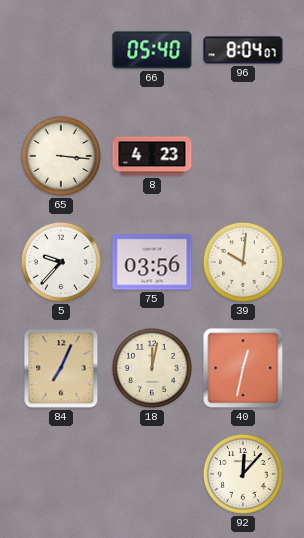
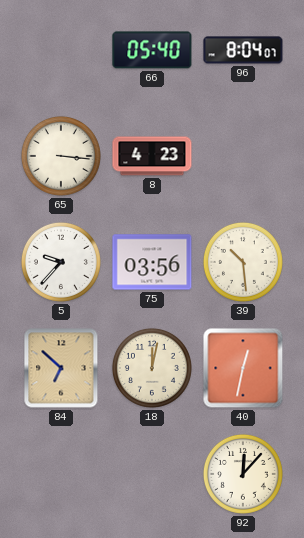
39: 10:01 -> 10:29
84: 7:04 -> 6:52
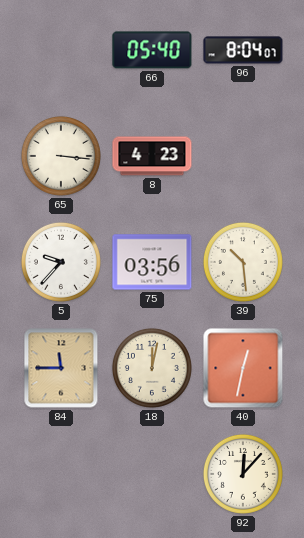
84: 6:52 -> 11:45
